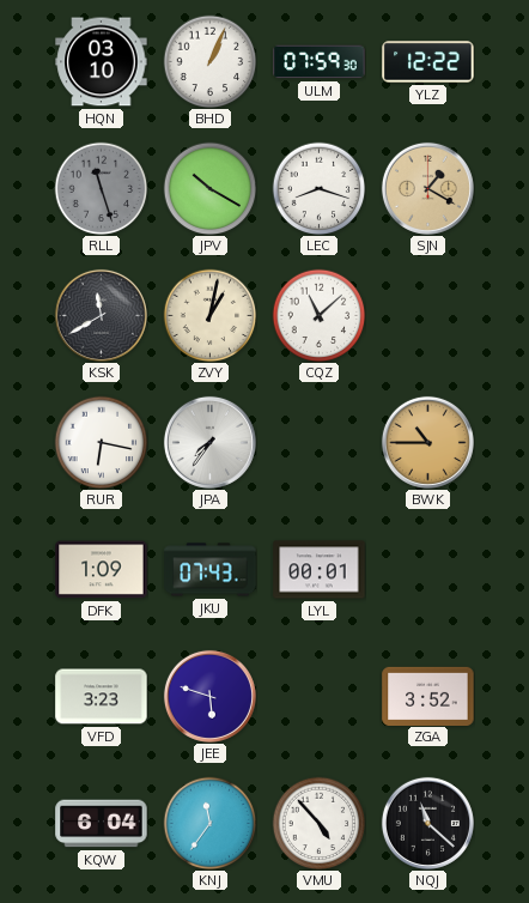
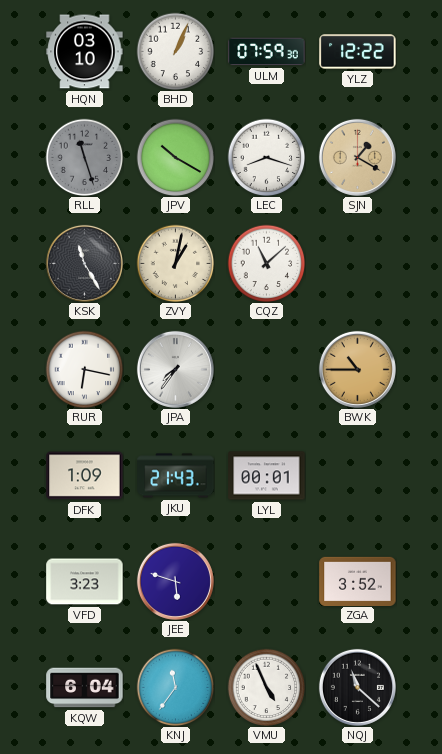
KSK: 11:40 -> 11:25
JKU: 07:43 -> 21:43
VMU: 4:53 -> 4:56
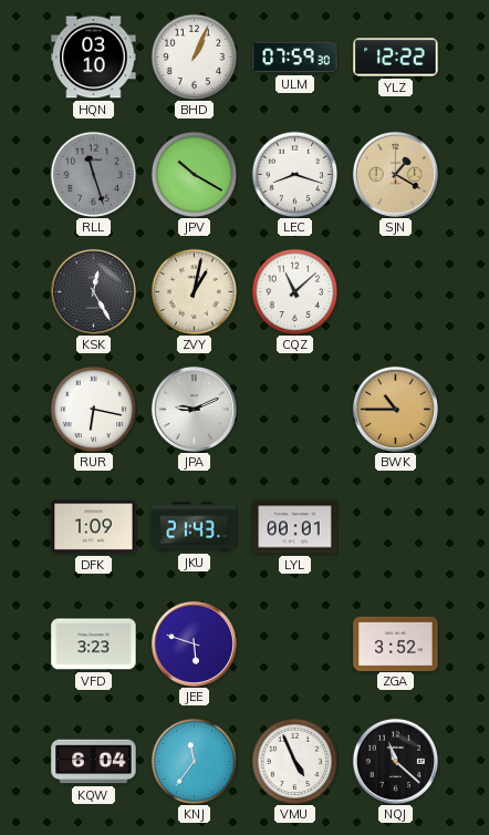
KSK: 11:25 -> 12:25
JPA: 7:36 -> 9:11
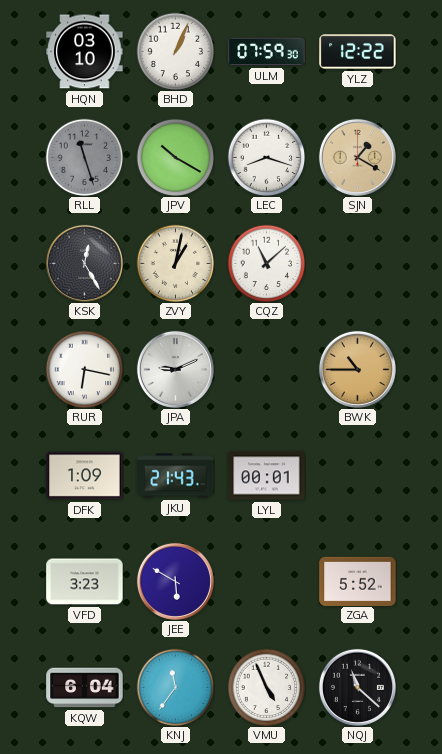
JEE: 5:48 -> 5:50
ZGA: 3:52 -> 5:52
